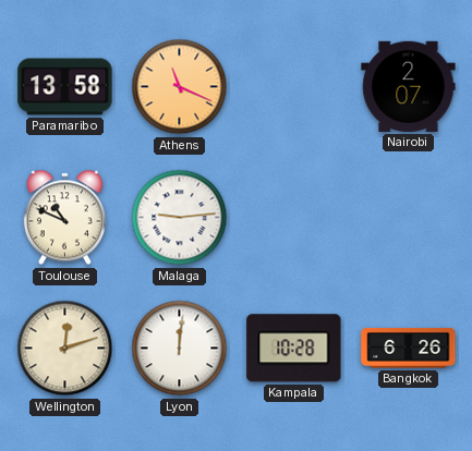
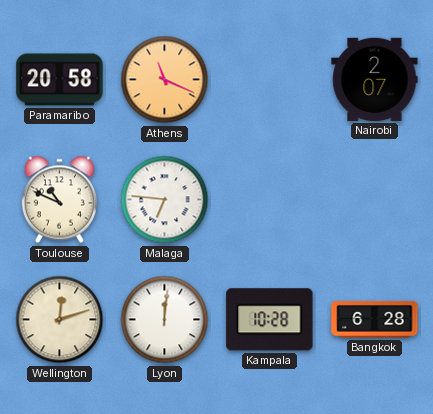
Paramaribo: 13:58 -> 20:58
Malaga: 9:14 -> 6:46
Bangkok: 6:26 -> 6:28
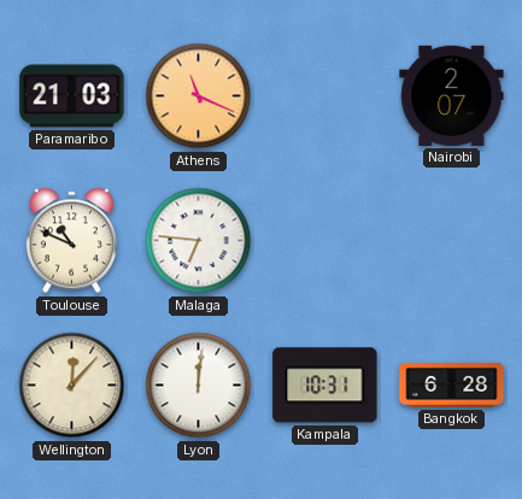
Paramaribo: 20:58 -> 21:03
Wellington: 12:12 -> 12:07
Kampala: 10:28 -> 10:31
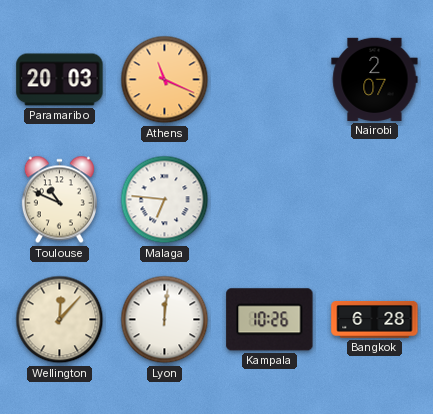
Paramaribo: 21:03 -> 20:03
Kampala: 10:31 -> 10:26
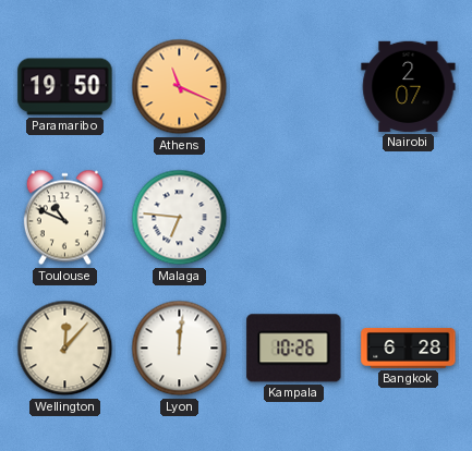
Paramaribo: 20:03 -> 19:50
